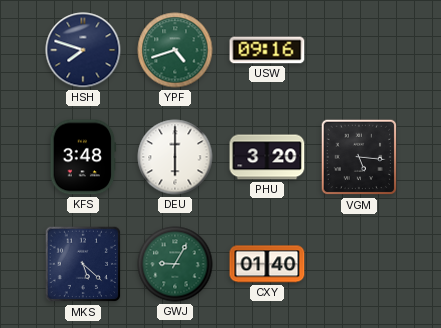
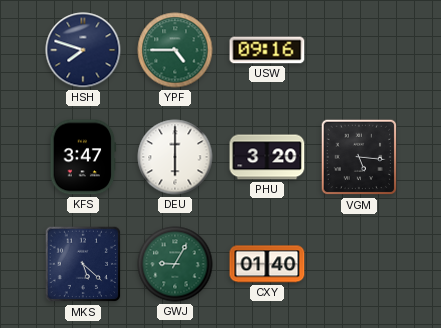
YPF: 4:42 -> 4:45
KFS: 3:48 -> 3:47
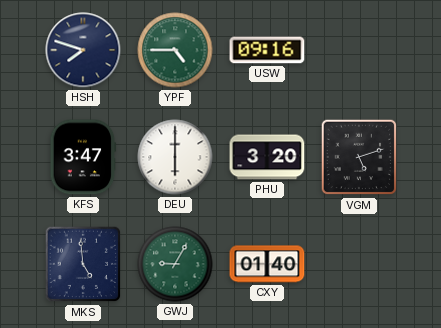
VGM: 5:16 -> 5:12
MKS: 5:22 -> 4:59
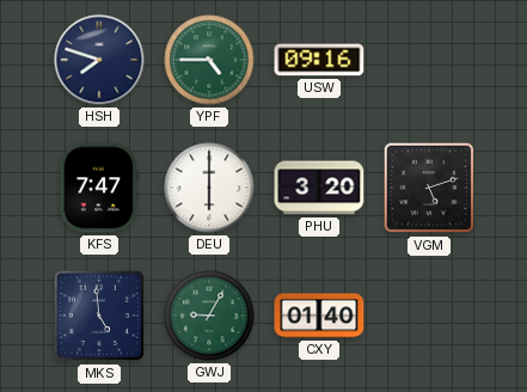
KFS: 3:47 -> 7:47
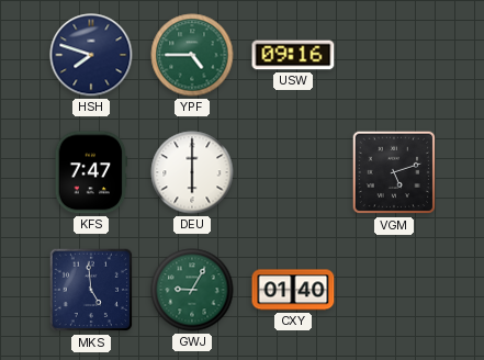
PHU: 3:20 -> none
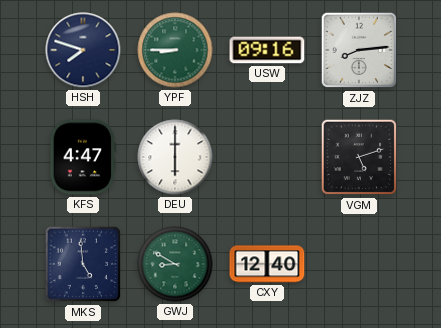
YPF: 4:45 -> 8:45
ZJZ: none -> 8:14
KFS: 7:47 -> 4:47
GWJ: 9:05 -> 8:50
CXY: 01:40 -> 12:40
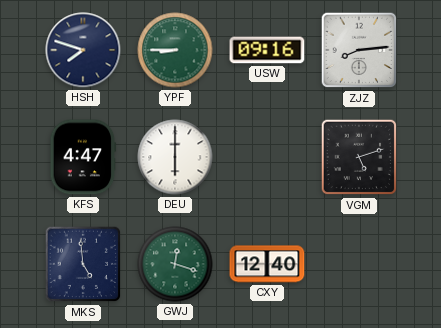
GWJ: 8:50 -> 12:18
